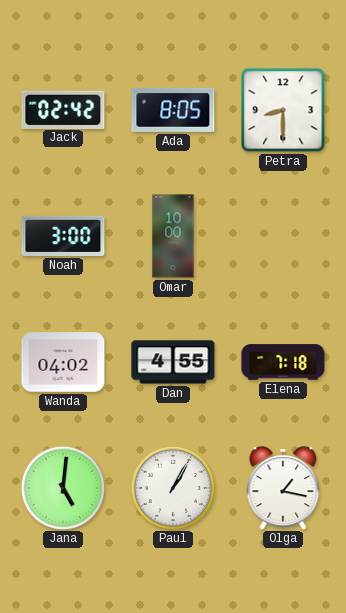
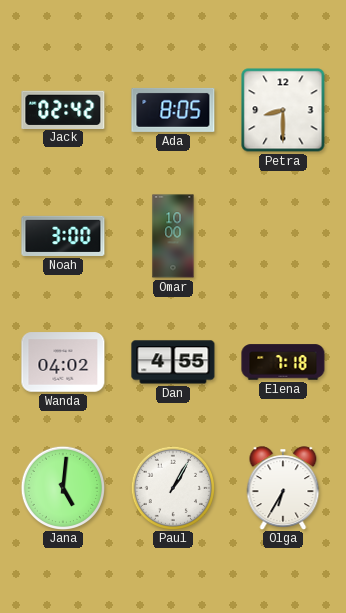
Olga: 1:17 -> 6:35
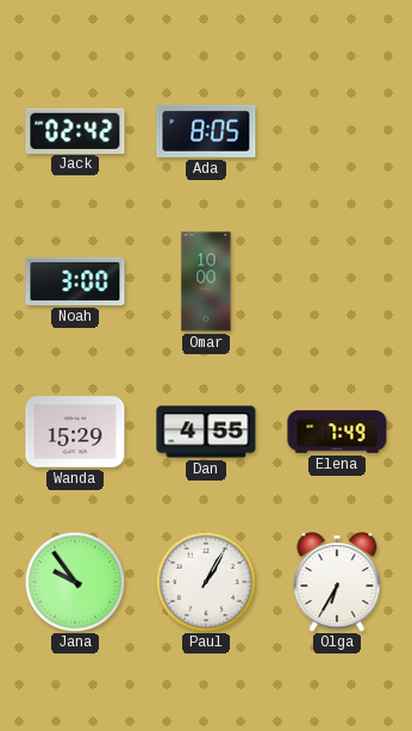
Petra: 8:30 -> none
Wanda: 04:02 -> 15:29
Elena: 7:18 -> 7:49
Jana: 5:01 -> 9:54
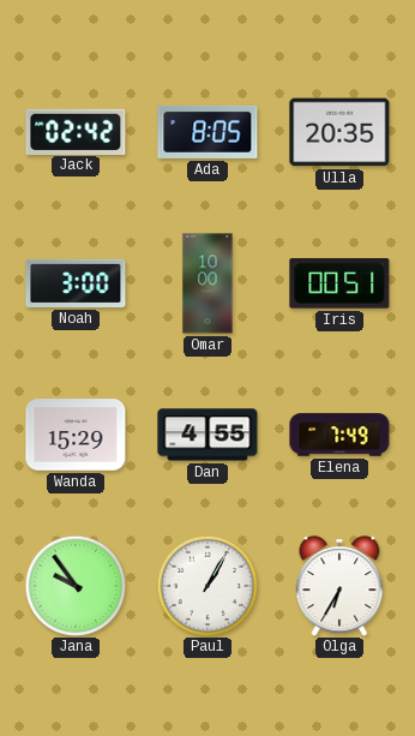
Ulla: none -> 20:35
Iris: none -> 00:51
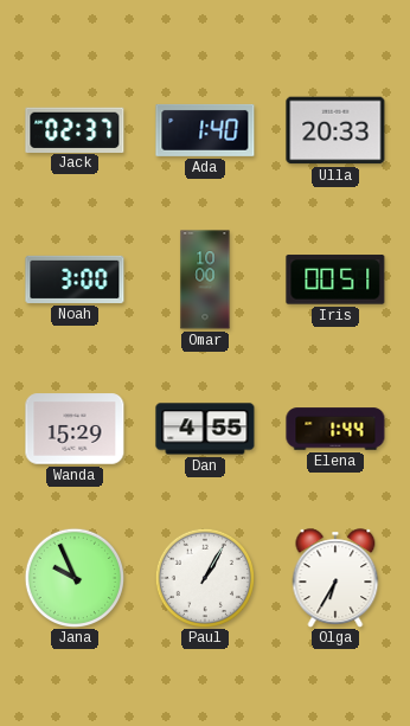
Jack: 02:42 -> 02:37
Ada: 8:05 -> 1:40
Ulla: 20:35 -> 20:33
Elena: 7:49 -> 1:44
Jana: 9:54 -> 9:56
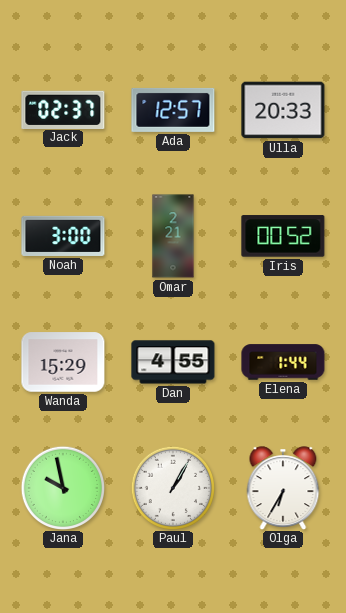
Ada: 1:40 -> 12:57
Omar: 10:00 -> 2:21
Iris: 00:51 -> 00:52
Jana: 9:56 -> 9:58
